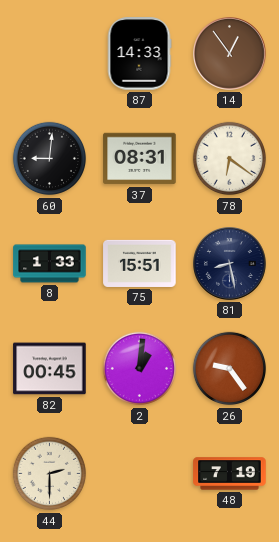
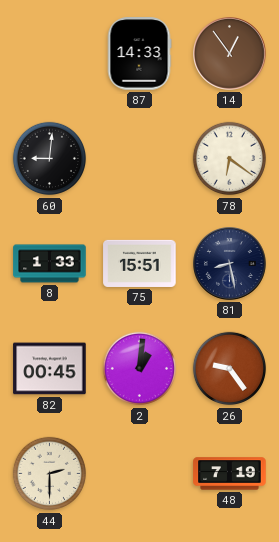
37: 08:31 -> none
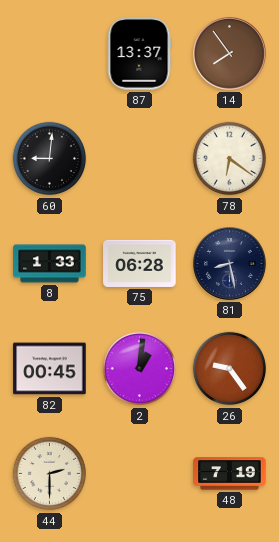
87: 14:33 -> 13:37
14: 12:54 -> 7:54
75: 15:51 -> 06:28
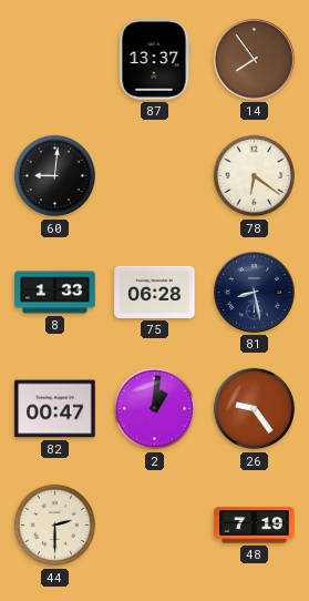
82: 00:45 -> 00:47
